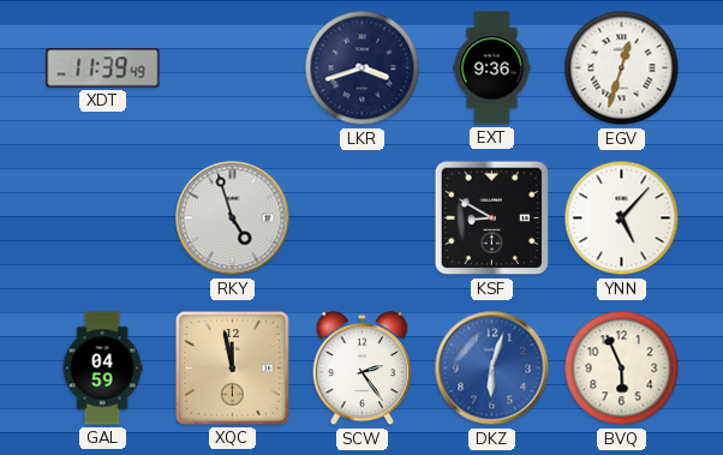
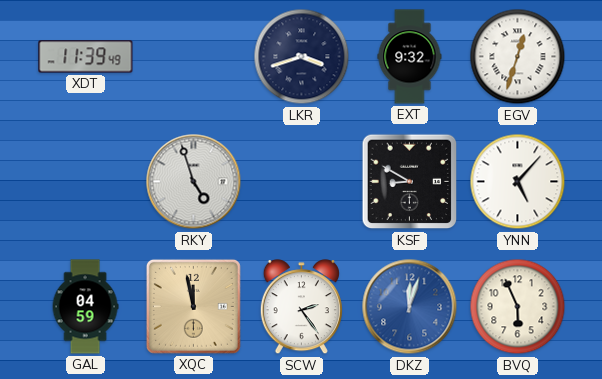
EXT: 9:36 -> 9:32
DKZ: 6:03 -> 12:03
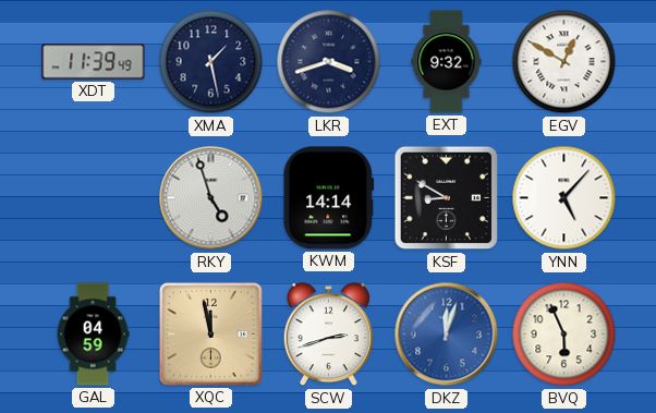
XMA: none -> 1:28
EGV: 12:33 -> 12:50
KWM: none -> 14:14
SCW: 2:24 -> 2:42
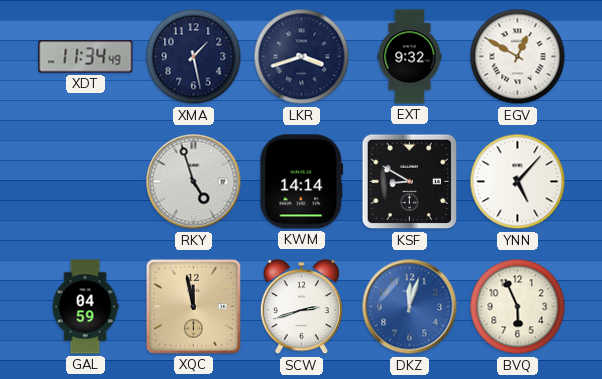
XDT: 11:39 -> 11:34
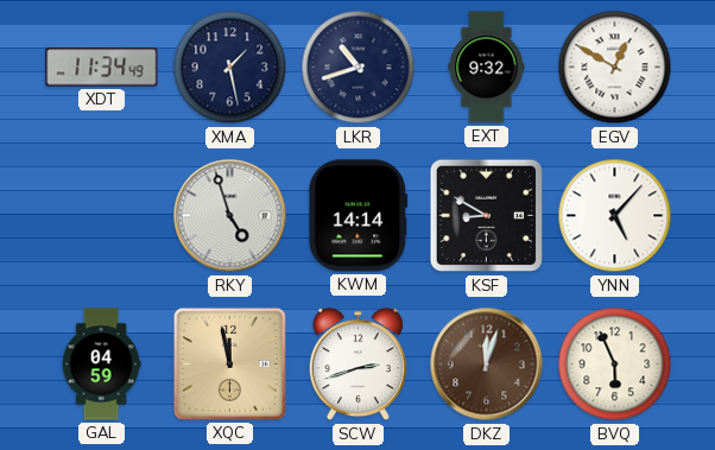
LKR: 3:42 -> 10:42
DKZ dial: blue -> brown
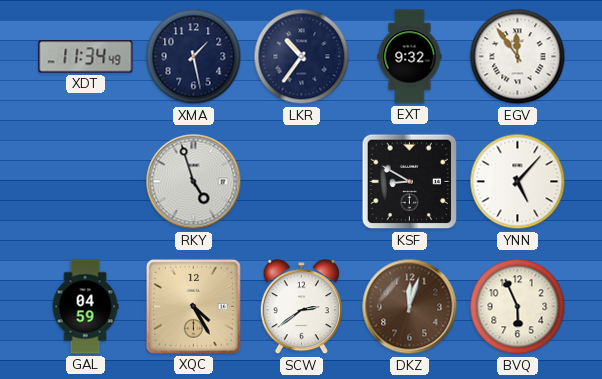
LKR: 10:42 -> 10:36
EGV: 12:50 -> 11:54
KWM: 14:14 -> none
XQC: 11:58 -> 4:25
SCW: 2:42 -> 2:39
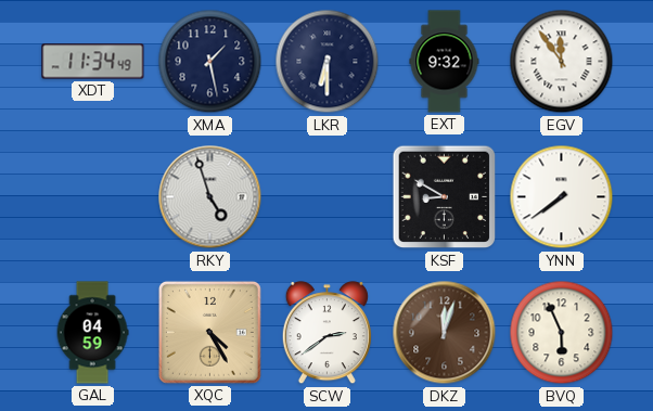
LKR: 10:36 -> 6:30
YNN: 5:07 -> 7:39
